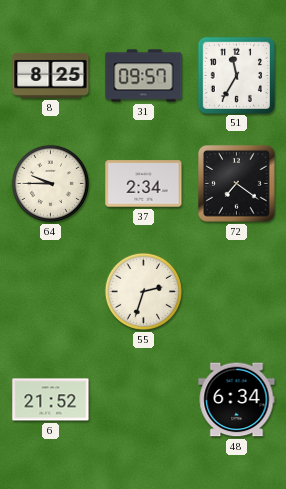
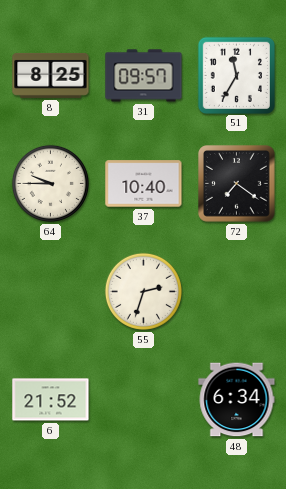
37: 2:34 -> 10:40
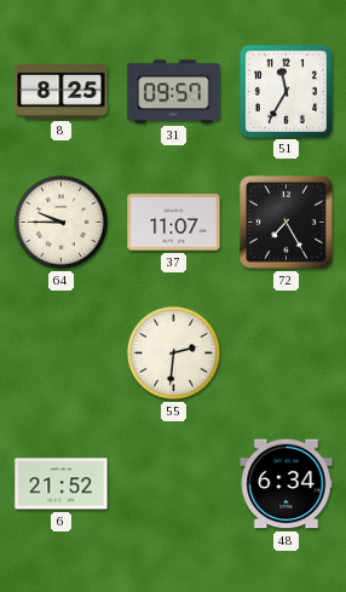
37: 10:40 -> 11:07
72: 7:21 -> 7:25
55: 2:33 -> 2:31
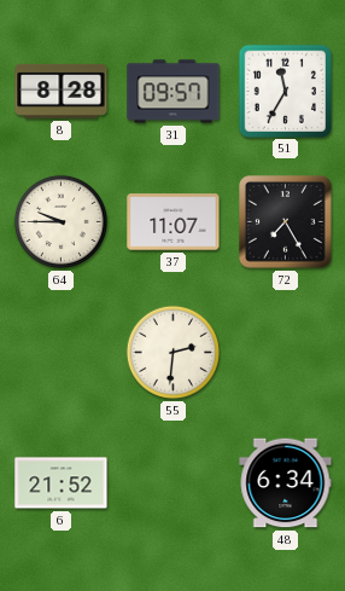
8: 8:25 -> 8:28
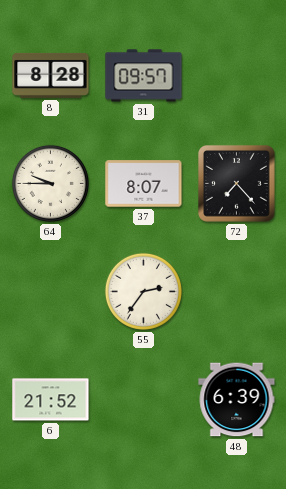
51: 11:35 -> none
37: 11:07 -> 8:07
72: 7:25 -> 7:23
55: 2:31 -> 2:36
48: 6:34 -> 6:39
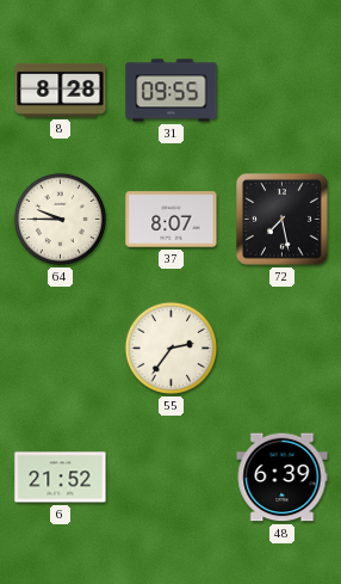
31: 09:57 -> 09:55
72: 7:23 -> 7:28
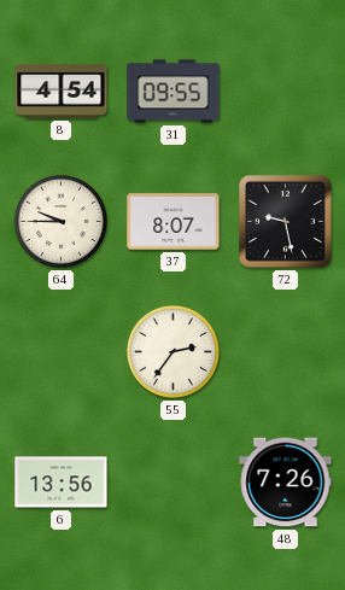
8: 8:28 -> 4:54
72: 7:28 -> 9:28
6: 21:52 -> 13:56
48: 6:39 -> 7:26
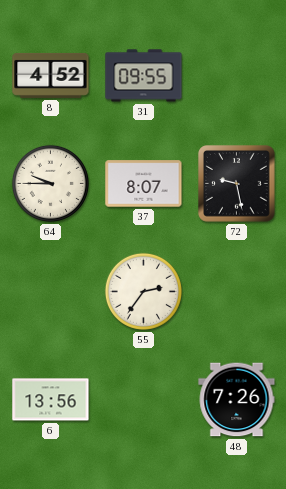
8: 4:54 -> 4:52
